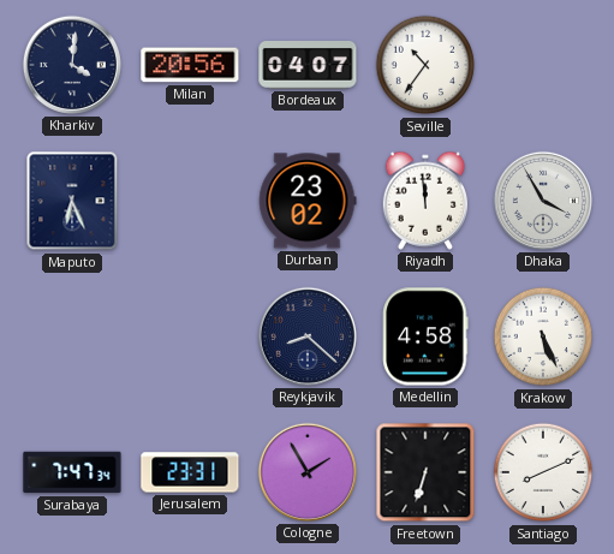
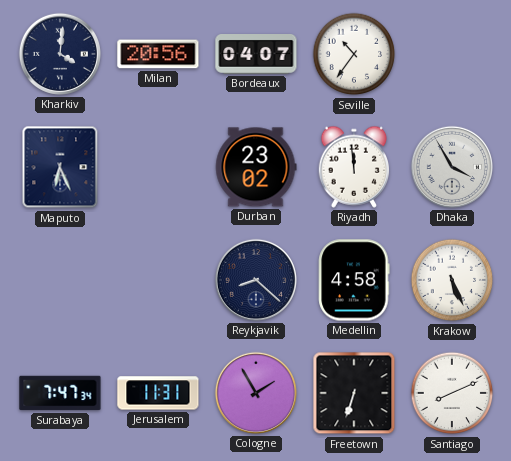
Jerusalem: 23:31 -> 11:31
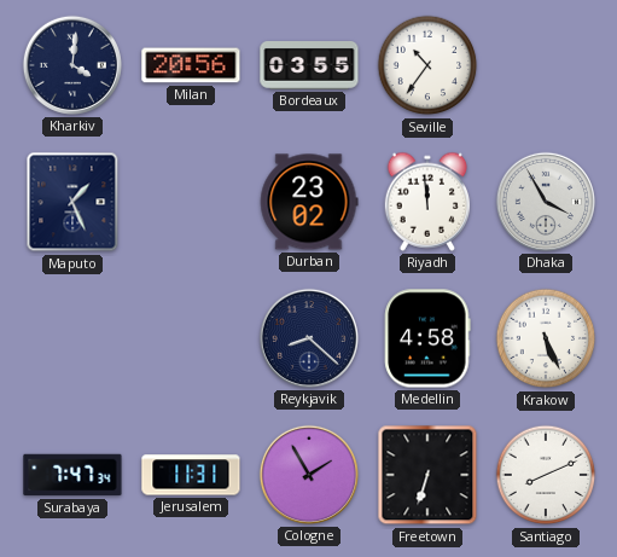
Bordeaux: 04:07 -> 03:55
Maputo: 6:26 -> 1:26
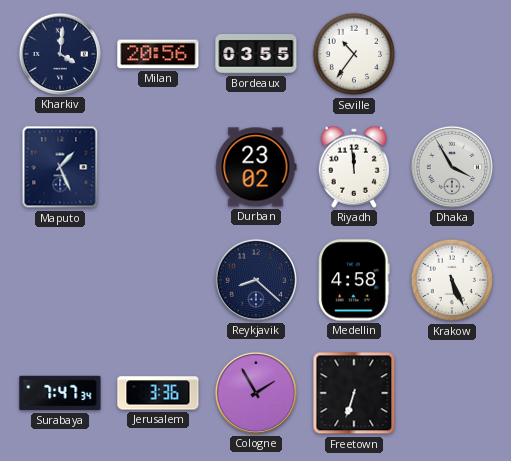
Jerusalem: 11:31 -> 3:36
Santiago: 8:11 -> none
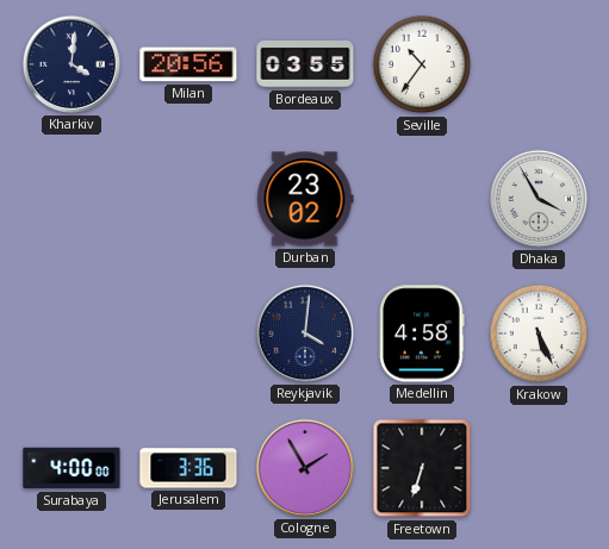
Maputo: 1:26 -> none
Riyadh: 11:59 -> none
Reykjavik: 8:22 -> 4:01
Surabaya: 7:47 -> 4:00
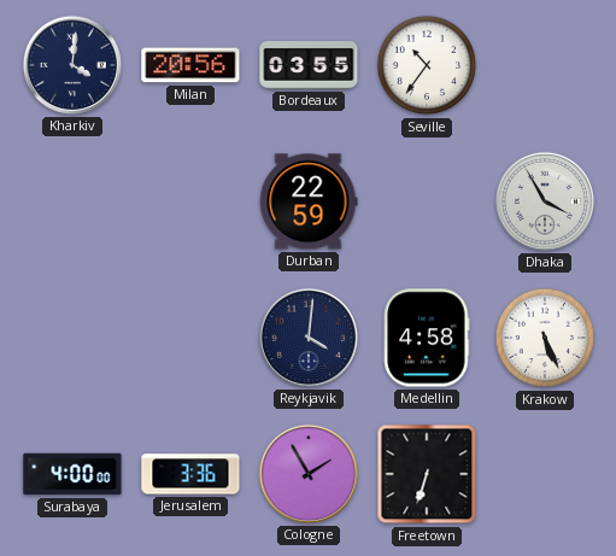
Durban: 23:02 -> 22:59
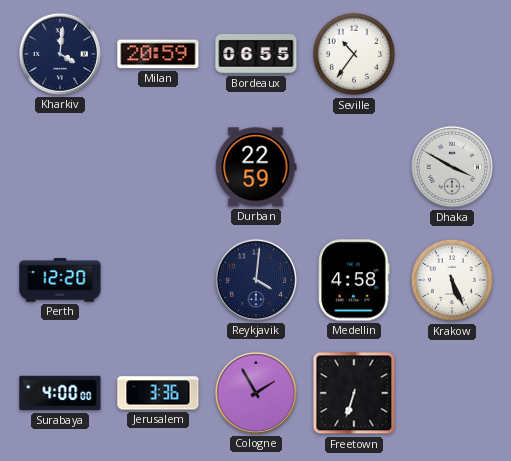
Milan: 20:56 -> 20:59
Bordeaux: 03:55 -> 06:55
Dhaka: 3:55 -> 3:50
Perth: none -> 12:20
